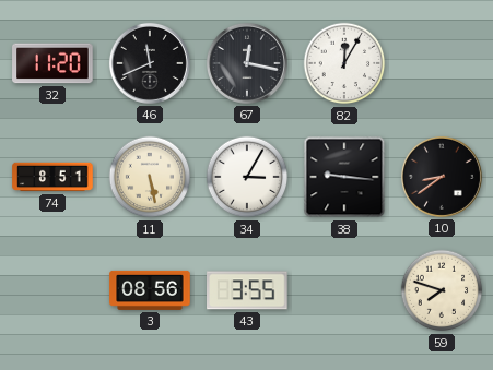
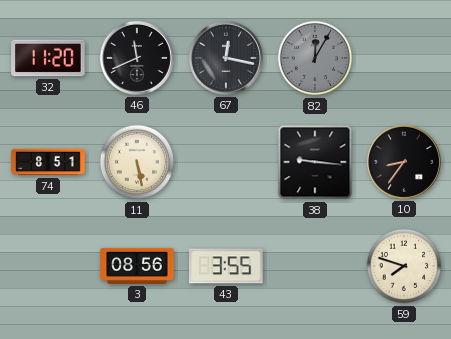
82 dial: white -> grey
34: 3:05 -> none
10: 8:39 -> 8:36
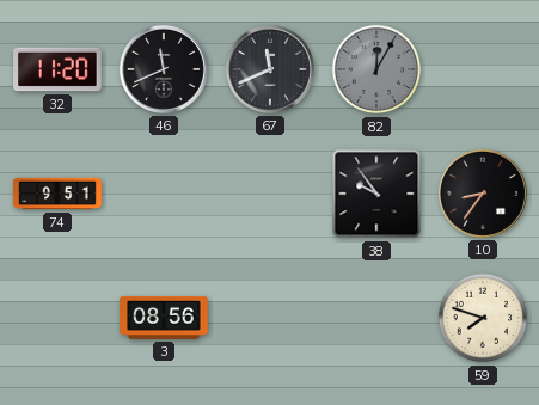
67: 12:17 -> 11:41
74: 8:51 -> 9:51
11: 5:28 -> none
38: 9:16 -> 9:54
43: 3:55 -> none
